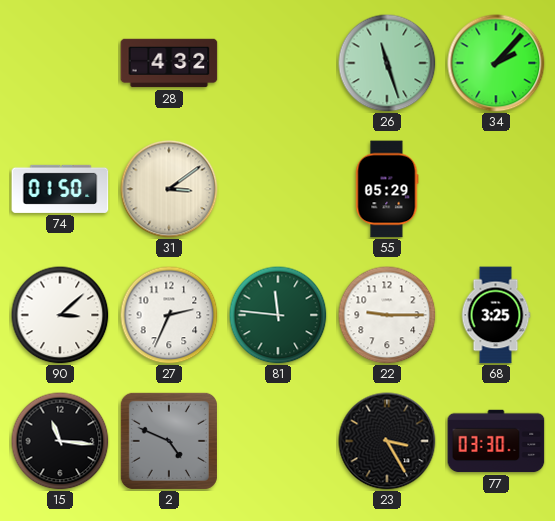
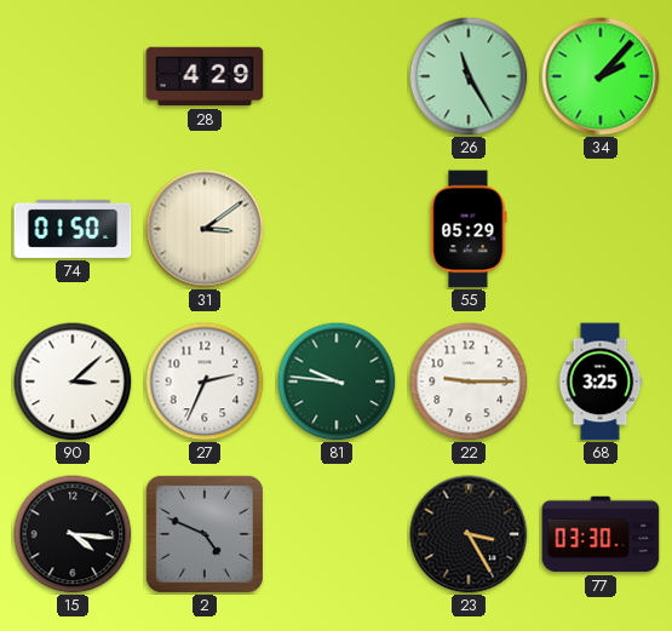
28: 4:32 -> 4:29
26: 11:27 -> 11:25
81: 11:46 -> 9:46
15: 11:16 -> 4:16
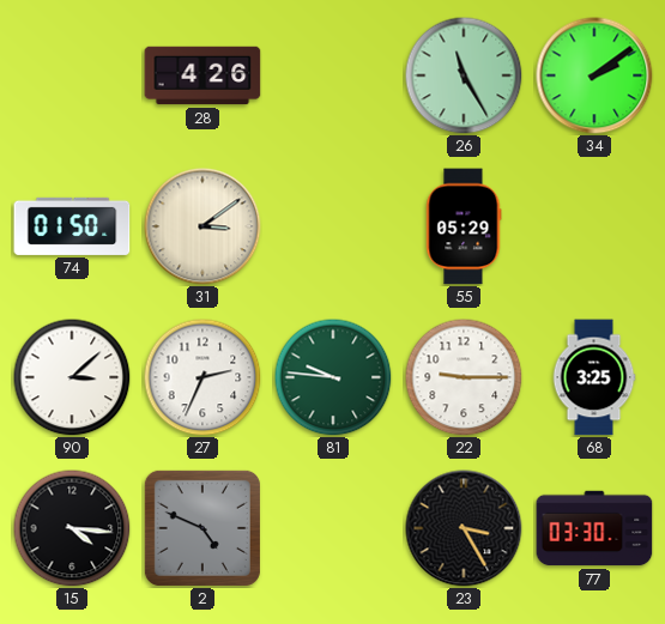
28: 4:29 -> 4:26
34: 2:07 -> 2:09
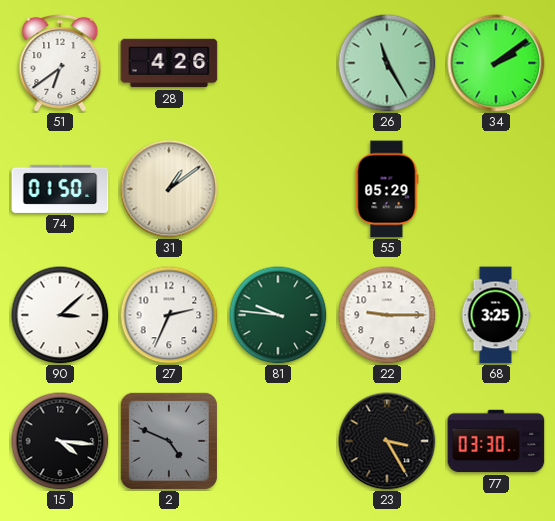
51: none -> 6:39
31: 3:09 -> 1:09
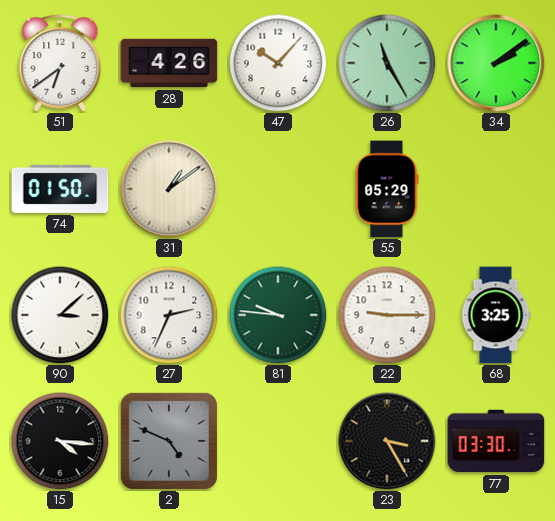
47: none -> 10:07
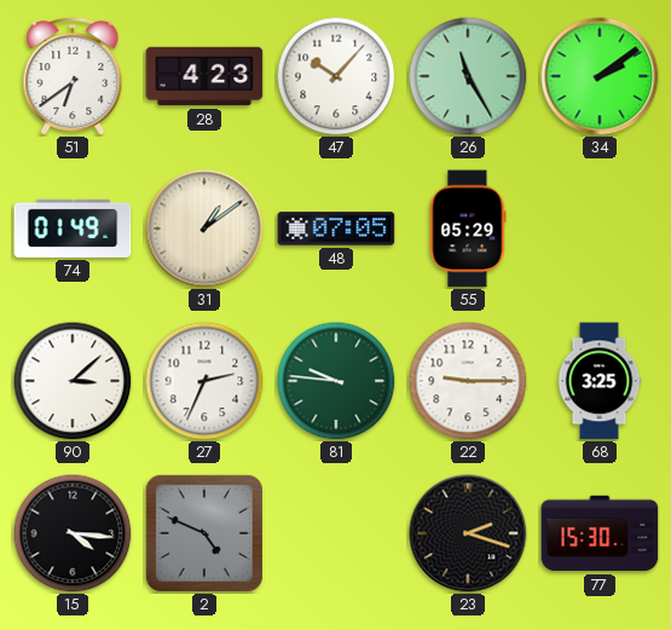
28: 4:26 -> 4:23
74: 01:50 -> 01:49
48: none -> 07:05
23: 3:25 -> 2:18
77: 03:30 -> 15:30
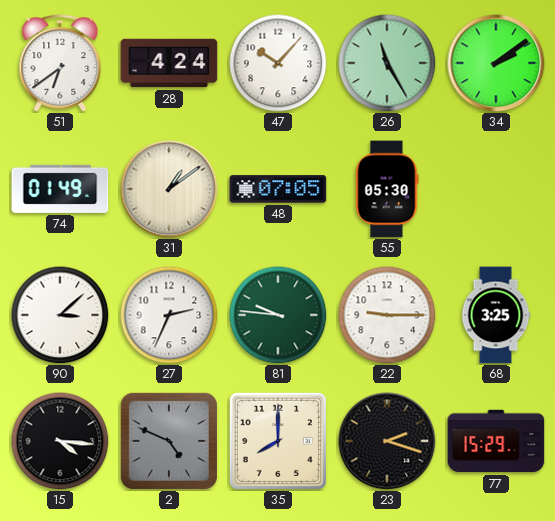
28: 4:23 -> 4:24
55: 05:29 -> 05:30
35: none -> 8:00
77: 15:30 -> 15:29
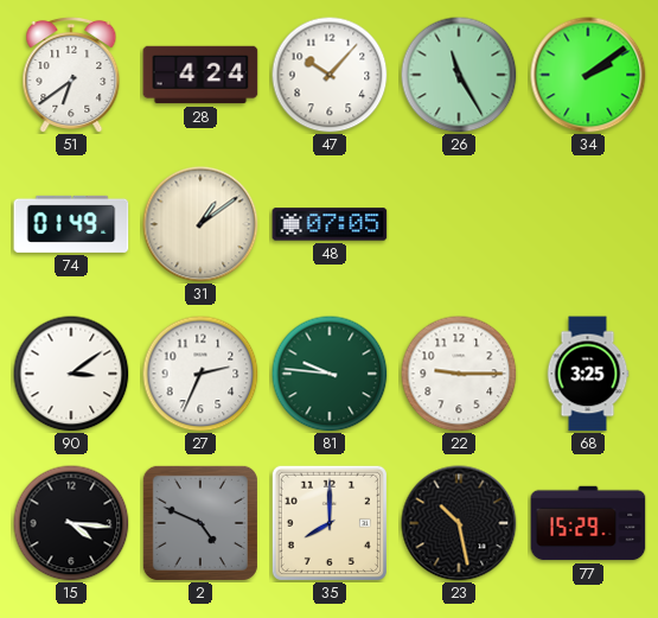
55: 05:30 -> none
90: 3:08 -> 3:09
23: 2:18 -> 10:28
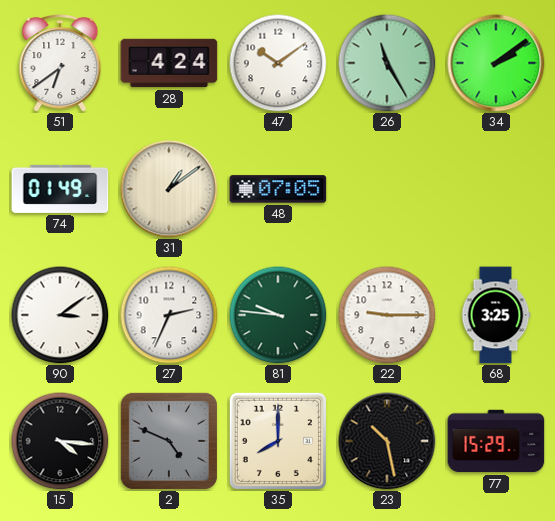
47: 10:07 -> 10:09
